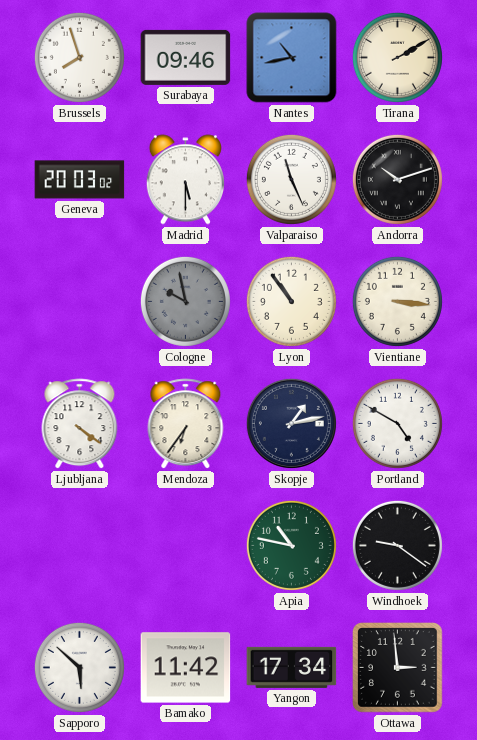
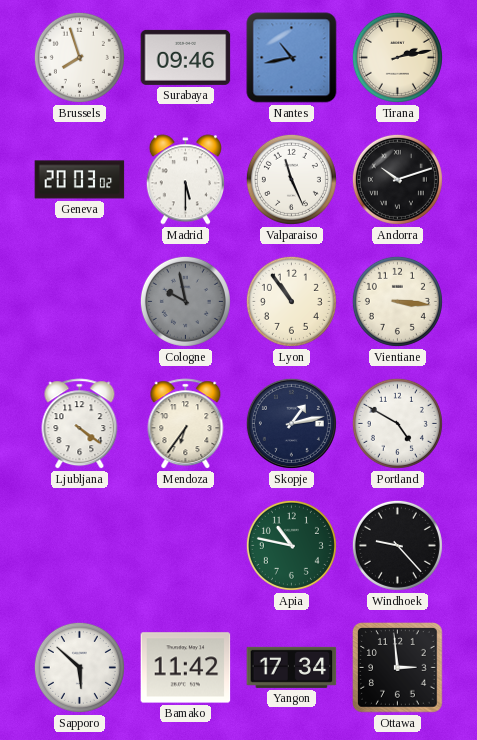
Tirana: 2:10 -> 2:13
Windhoek: 9:21 -> 9:23
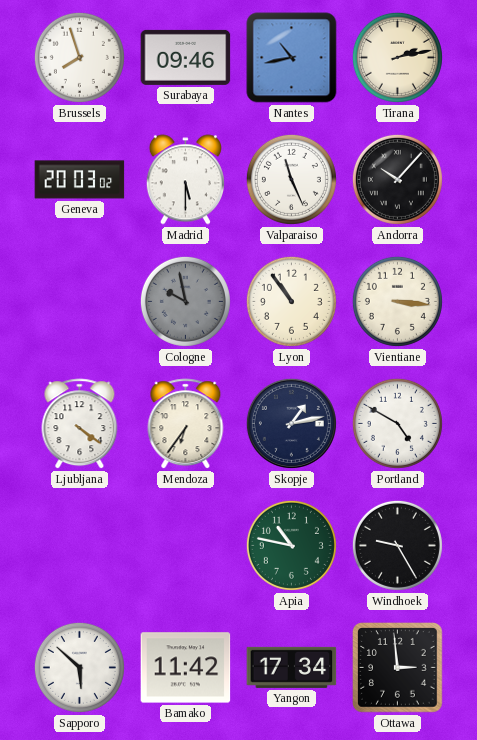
Andorra: 10:12 -> 10:07
Windhoek: 9:23 -> 9:25
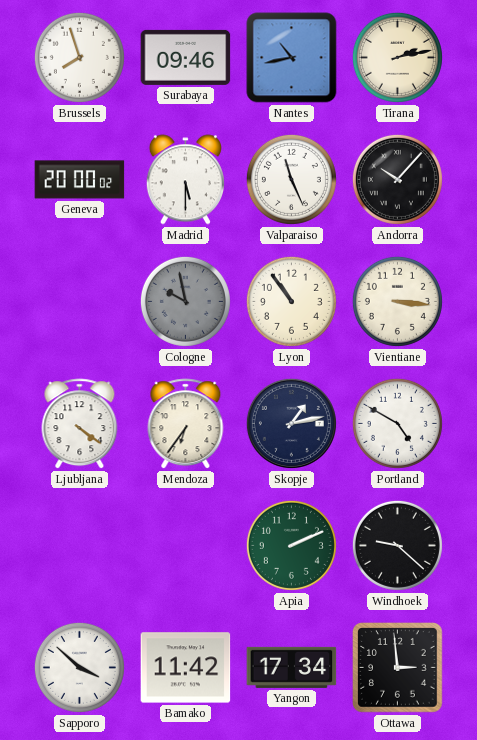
Geneva: 20:03 -> 20:00
Apia: 10:47 -> 2:11
Windhoek: 9:25 -> 9:22
Sapporo: 5:52 -> 3:52
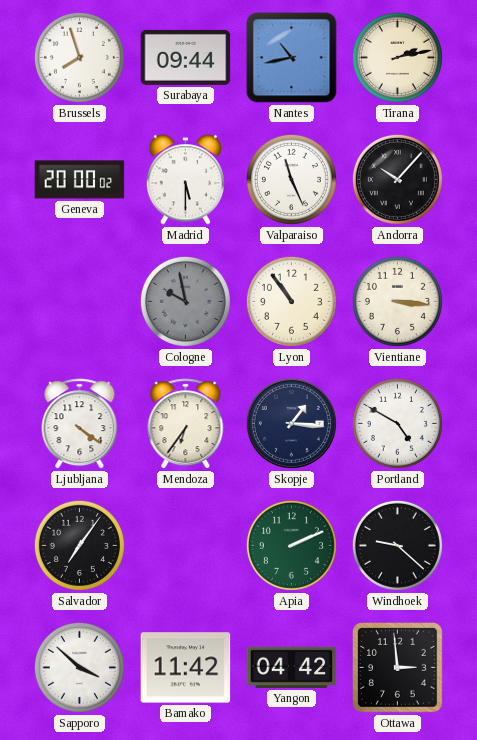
Surabaya: 09:46 -> 09:44
Skopje: 1:13 -> 1:16
Salvador: none -> 7:06
Yangon: 17:34 -> 04:42
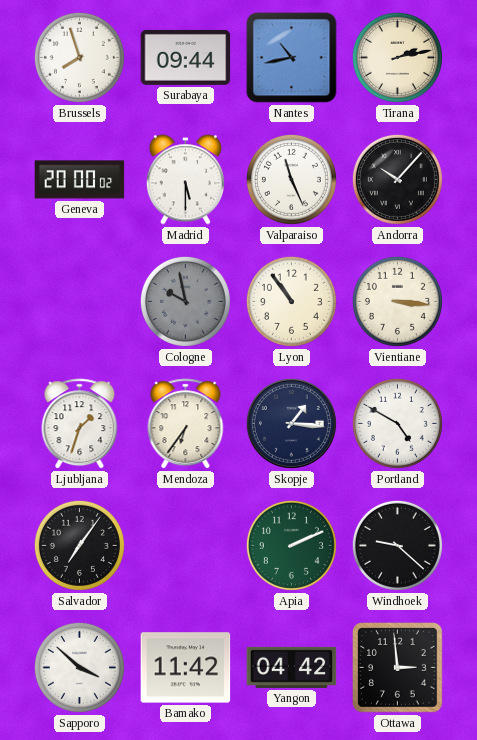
Ljubljana: 4:21 -> 1:33
